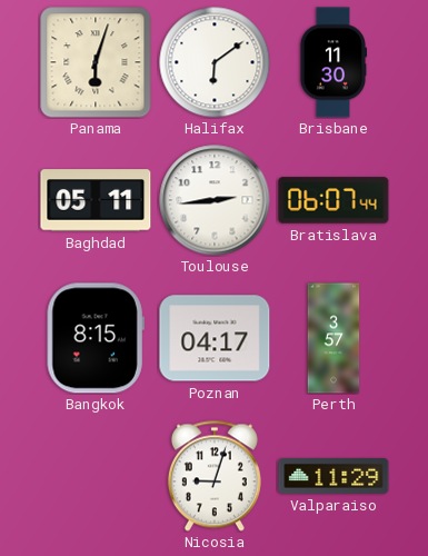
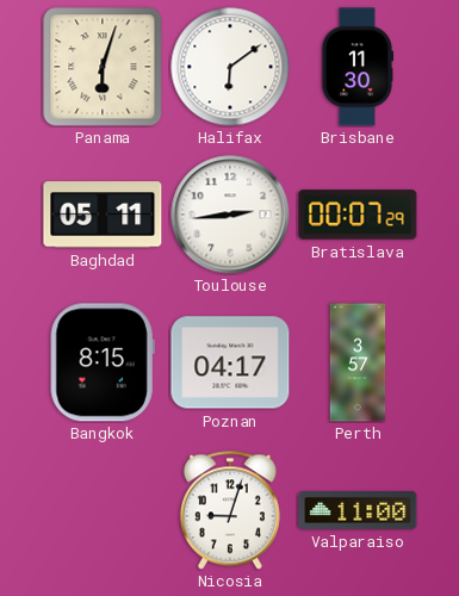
Bratislava: 06:07 -> 00:07
Valparaiso: 11:29 -> 11:00
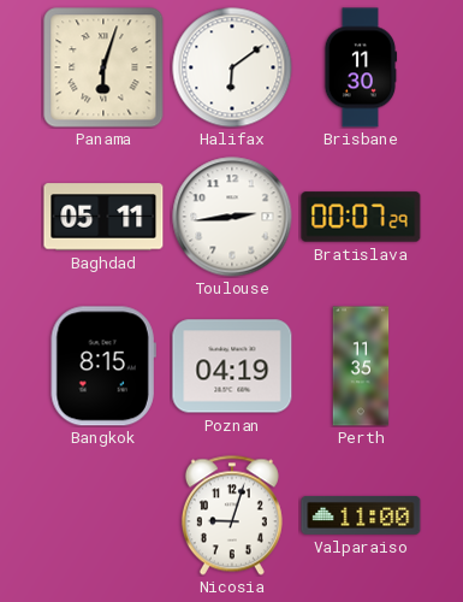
Poznan: 04:17 -> 04:19
Perth: 3:57 -> 11:35
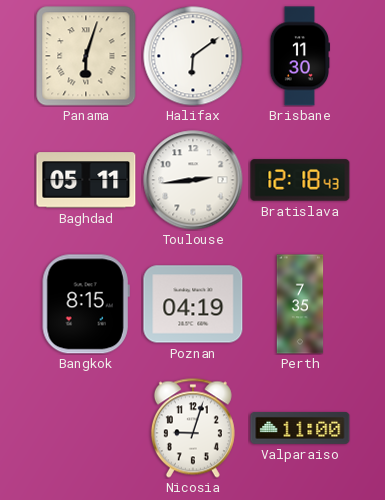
Bratislava: 00:07 -> 12:18
Perth: 11:35 -> 7:35
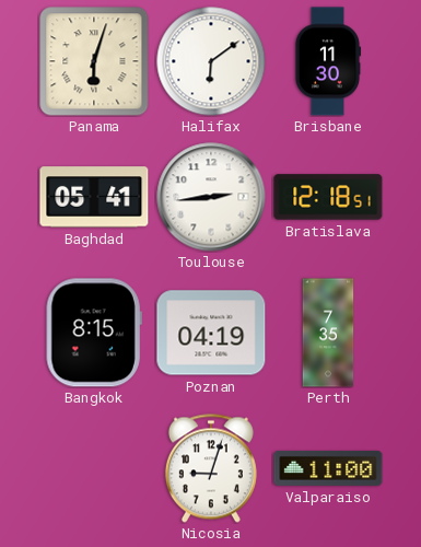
Baghdad: 05:11 -> 05:41
Bratislava: 12:18:43 -> 12:18:51
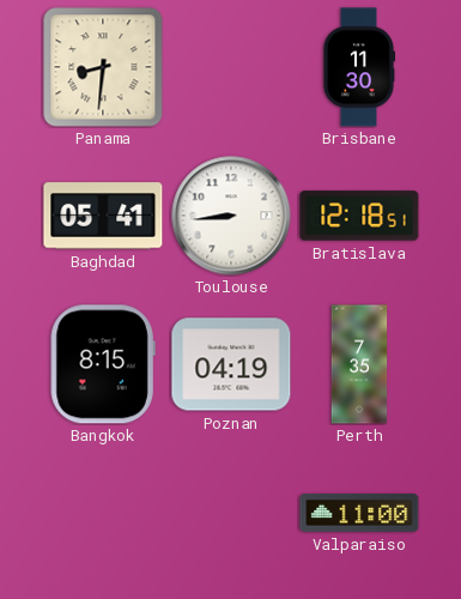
Panama: 6:03 -> 8:31
Halifax: 6:09 -> none
Toulouse: 2:44 -> 8:44
Nicosia: 9:03 -> none
